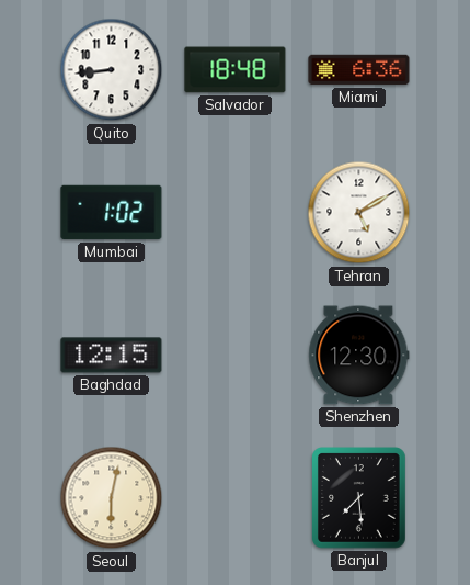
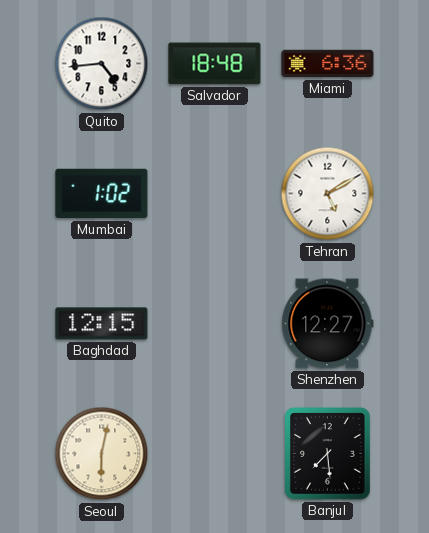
Quito: 8:44 -> 4:44
Shenzhen: 12:30 -> 12:27
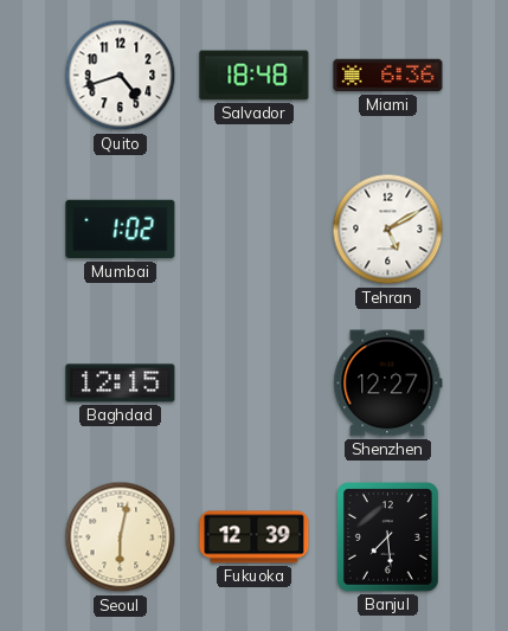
Quito: 4:44 -> 4:42
Fukuoka: none -> 12:39
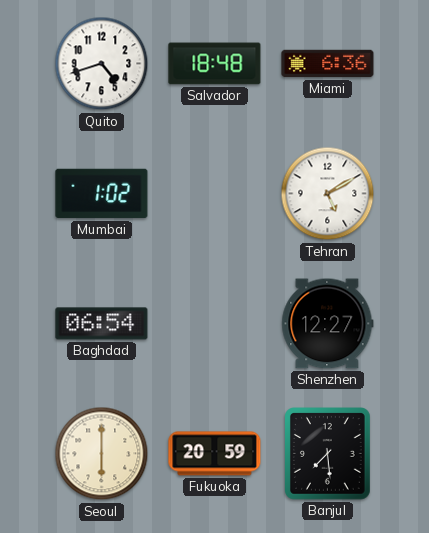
Baghdad: 12:15 -> 06:54
Seoul: 6:02 -> 6:00
Fukuoka: 12:39 -> 20:59
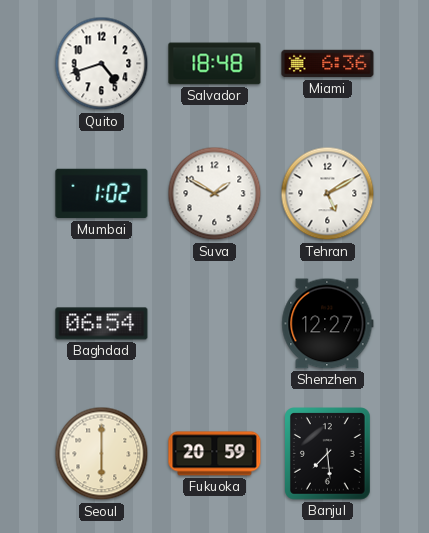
Suva: none -> 1:50
